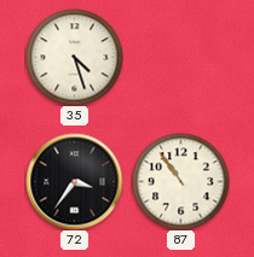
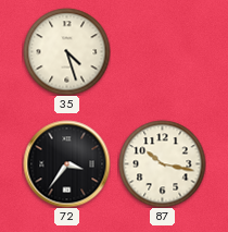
87: 10:54 -> 10:17
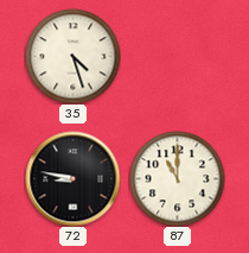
72: 3:36 -> 8:47
87: 10:17 -> 11:00
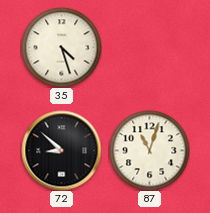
72: 8:47 -> 8:52
87: 11:00 -> 11:03
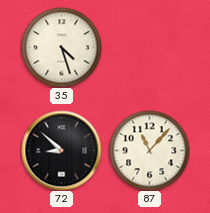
87: 11:03 -> 11:07
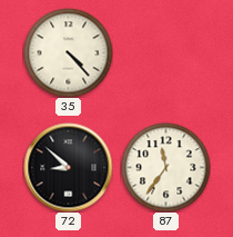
35: 4:27 -> 4:23
87: 11:07 -> 11:36
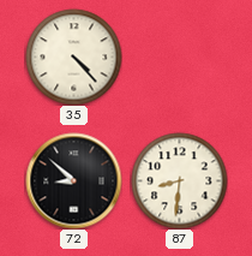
87: 11:36 -> 8:31
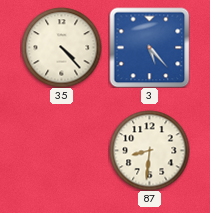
3: none -> 5:23
72: 8:52 -> none
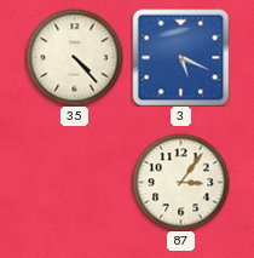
3: 5:23 -> 5:19
87: 8:31 -> 3:06
